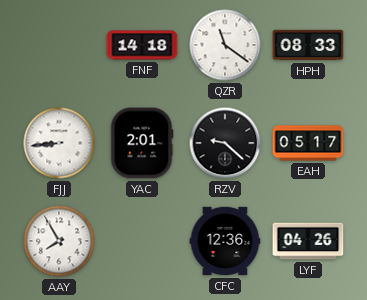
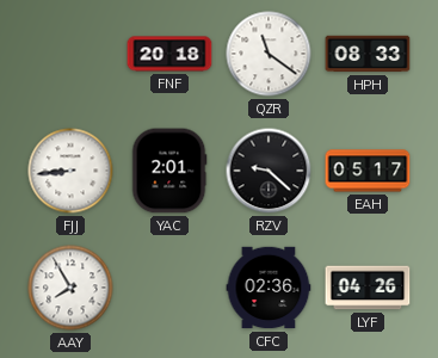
FNF: 14:18 -> 20:18
CFC: 12:36 -> 02:36
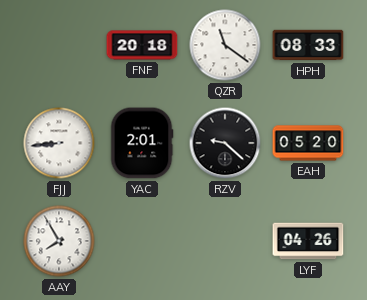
EAH: 05:17 -> 05:20
CFC: 02:36 -> none
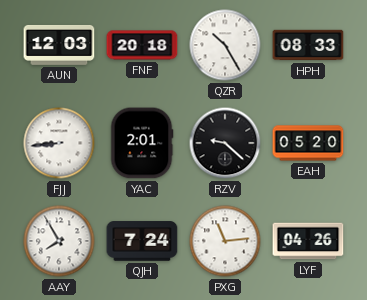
AUN: none -> 12:03
QZR: 11:21 -> 10:25
QJH: none -> 7:24
PXG: none -> 11:14
